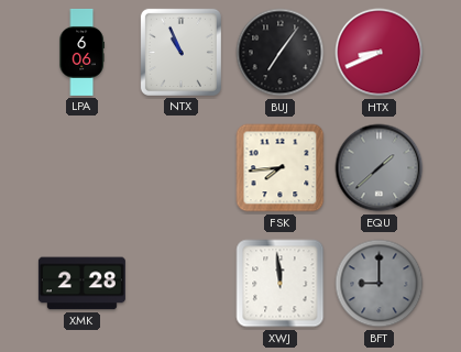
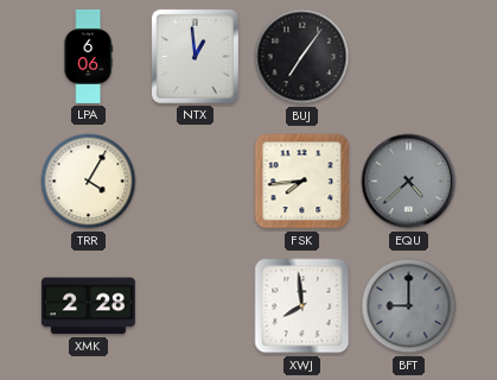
NTX: 10:56 -> 12:59
HTX: 8:41 -> none
TRR: none -> 4:05
EQU: 1:38 -> 4:38
XWJ: 11:59 -> 7:59
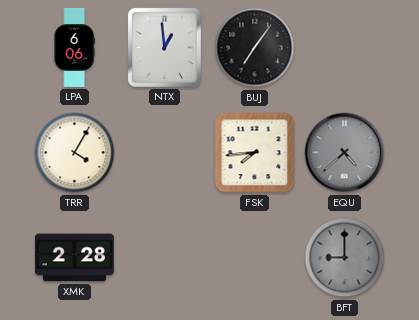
XWJ: 7:59 -> none
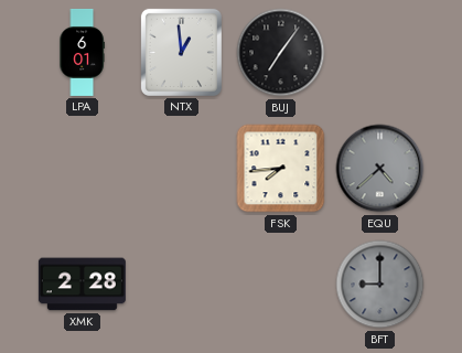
LPA: 6:06 -> 6:01
TRR: 4:05 -> none
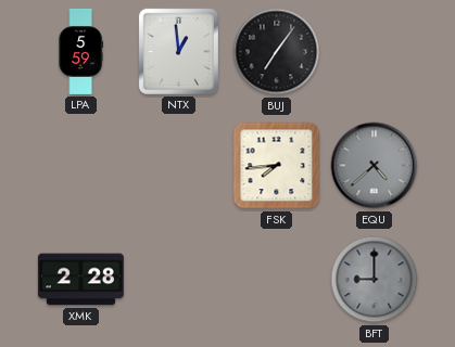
LPA: 6:01 -> 5:59
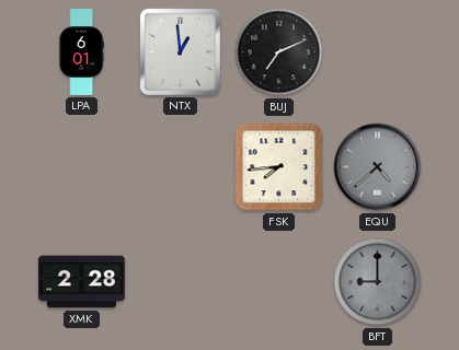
LPA: 5:59 -> 6:01
BUJ: 7:06 -> 7:11
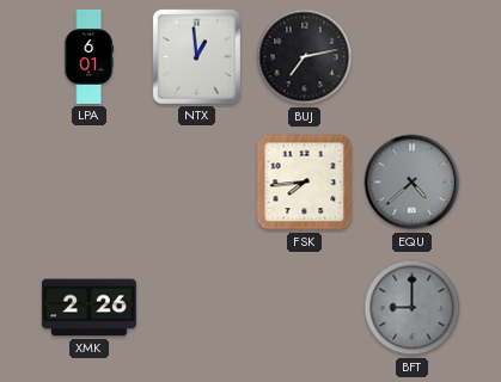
BUJ: 7:11 -> 7:13
XMK: 2:28 -> 2:26
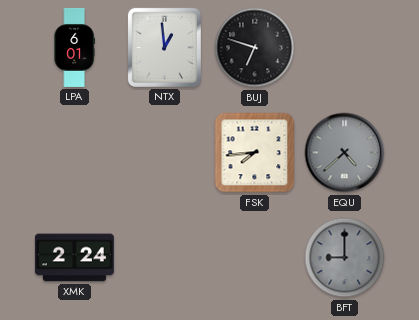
BUJ: 7:13 -> 6:48
XMK: 2:26 -> 2:24
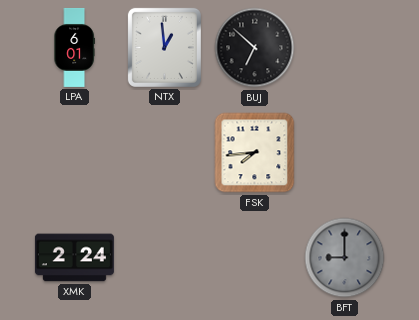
BUJ: 6:48 -> 6:52
EQU: 4:38 -> none
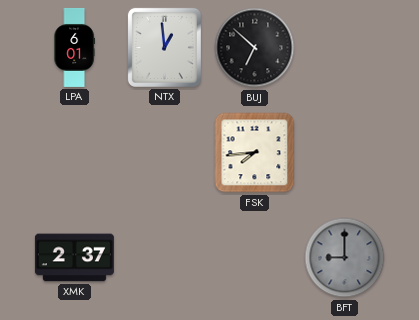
XMK: 2:24 -> 2:37
